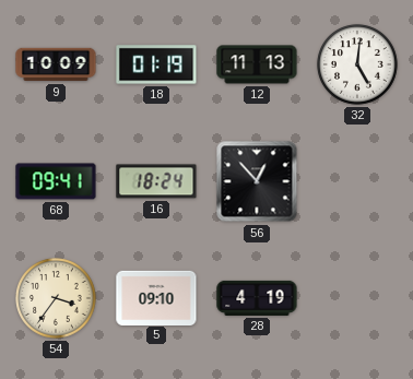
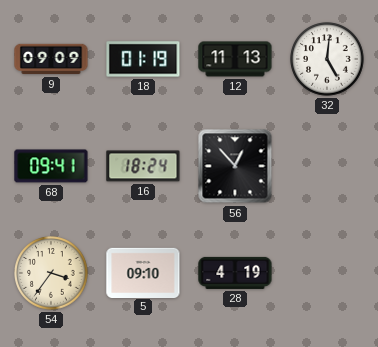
9: 10:09 -> 09:09
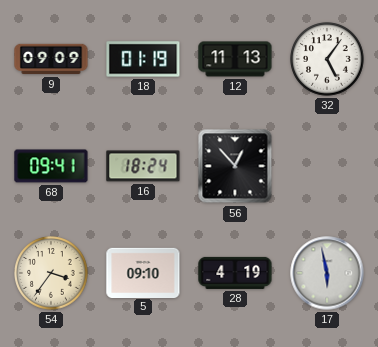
32: 5:01 -> 5:06
17: none -> 5:58
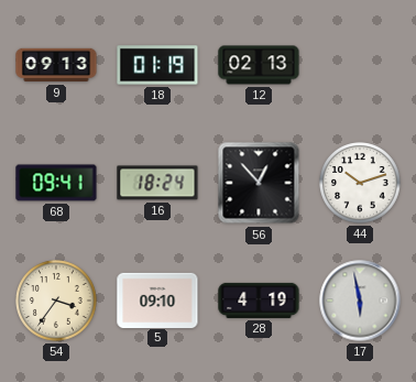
9: 09:09 -> 09:13
12: 11:13 -> 02:13
32: 5:06 -> none
44: none -> 10:12
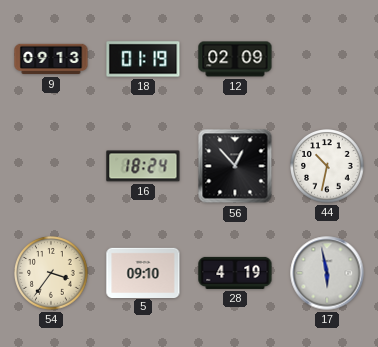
12: 02:13 -> 02:09
68: 09:41 -> none
44: 10:12 -> 10:32
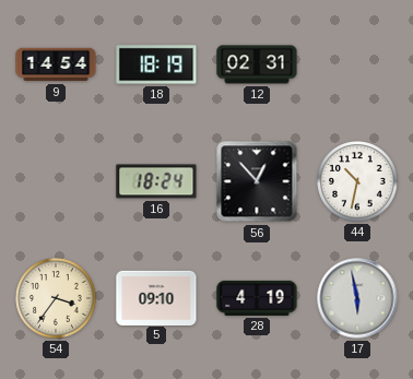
9: 09:13 -> 14:54
18: 01:19 -> 18:19
12: 02:09 -> 02:31
